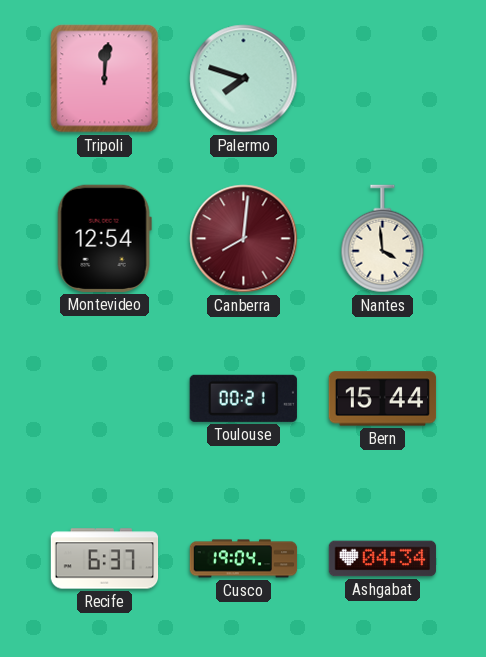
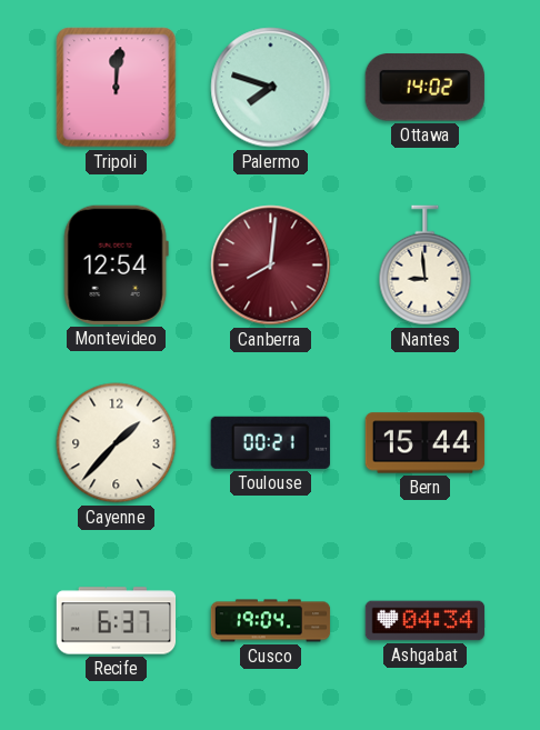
Ottawa: none -> 14:02
Nantes: 3:59 -> 8:59
Cayenne: none -> 1:37
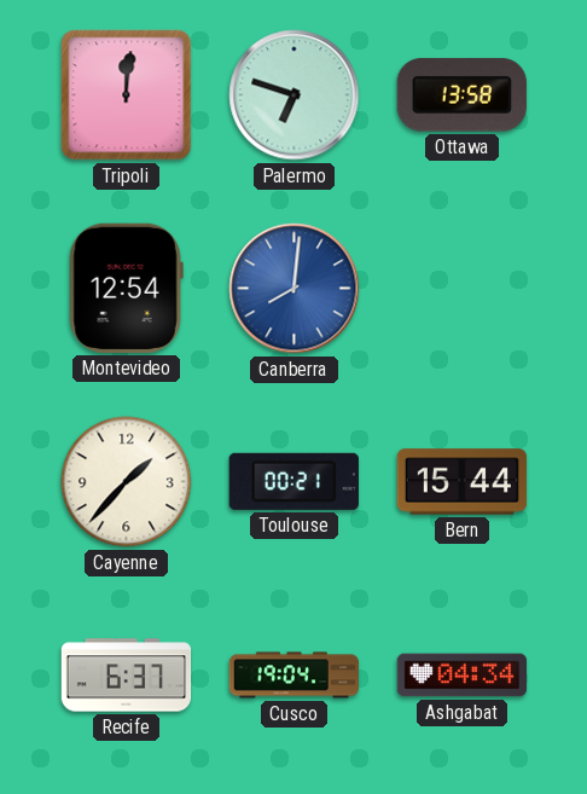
Palermo: 7:48 -> 6:48
Ottawa: 14:02 -> 13:58
Canberra dial: burgundy -> blue
Nantes: 8:59 -> none
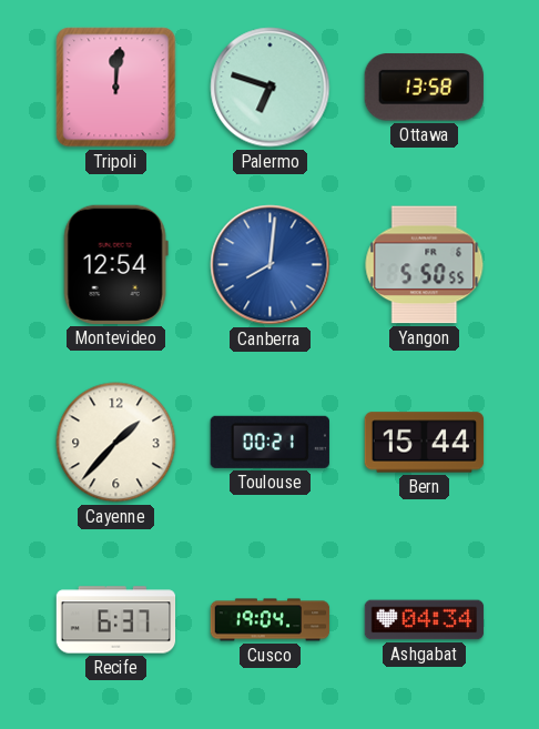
Yangon: none -> 5:50
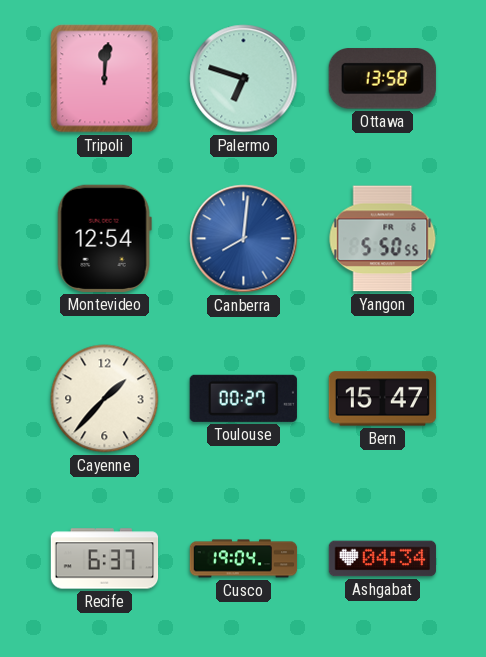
Toulouse: 00:21 -> 00:27
Bern: 15:44 -> 15:47
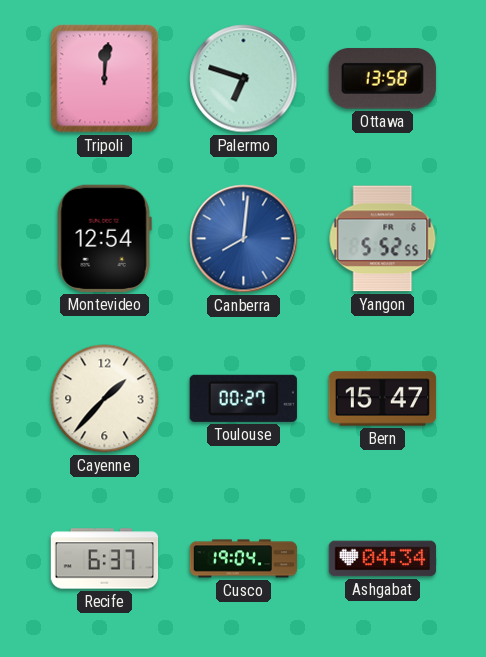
Yangon: 5:50 -> 5:52
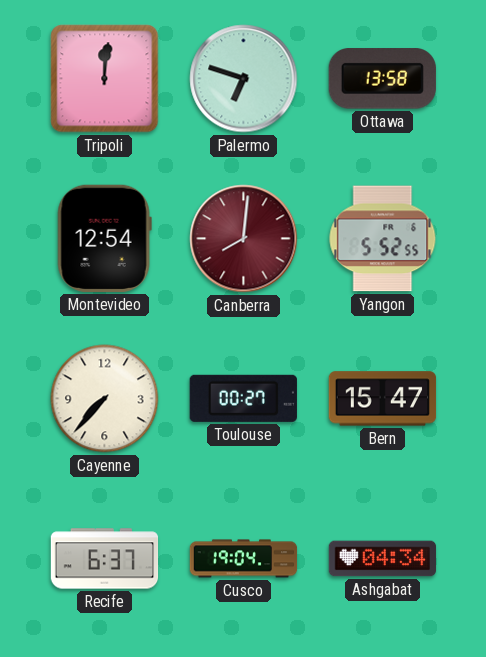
Canberra dial: blue -> burgundy
Cayenne: 1:37 -> 7:37
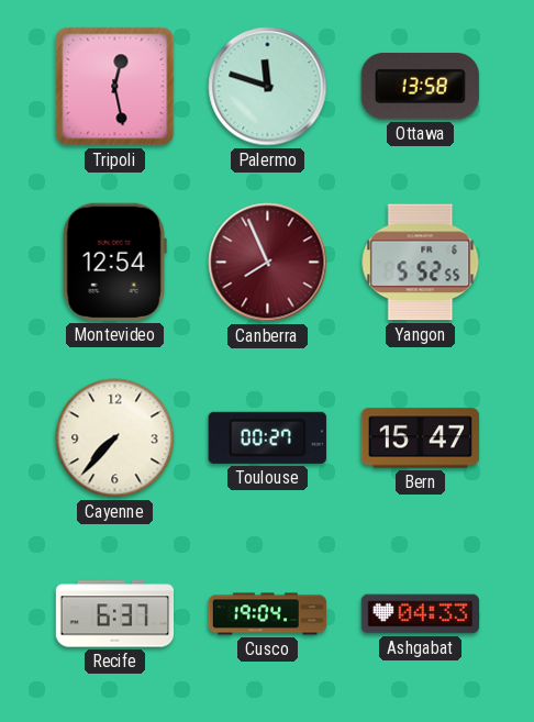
Tripoli: 12:01 -> 12:28
Palermo: 6:48 -> 11:48
Canberra: 8:01 -> 7:56
Ashgabat: 04:34 -> 04:33
